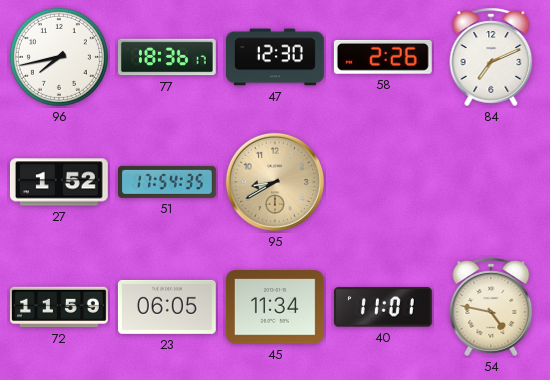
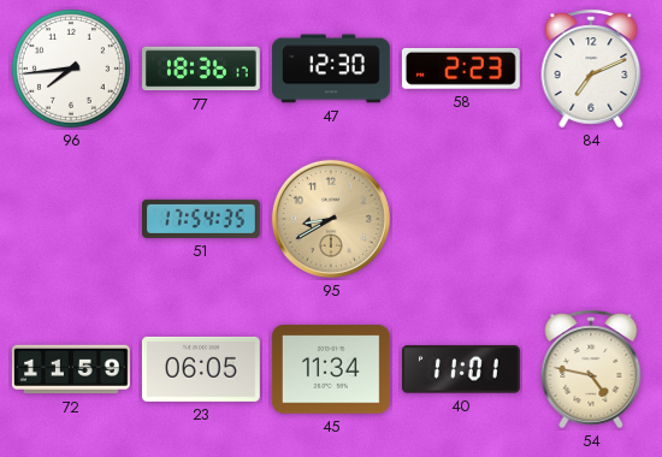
96: 7:43 -> 7:44
58: 2:26 -> 2:23
27: 1:52 -> none
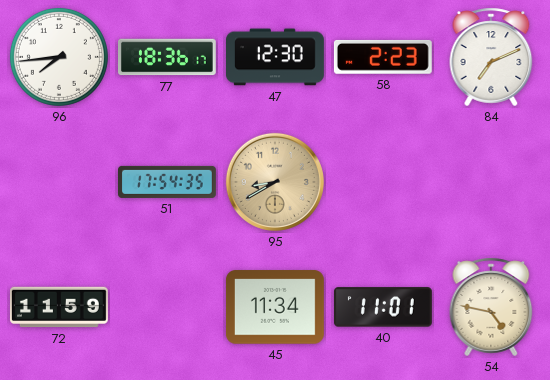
23: 06:05 -> none
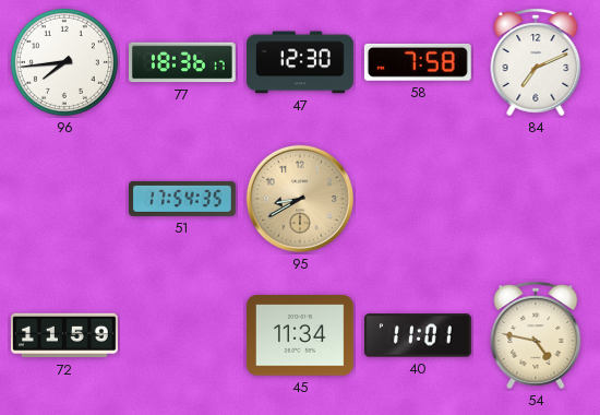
58: 2:23 -> 7:58
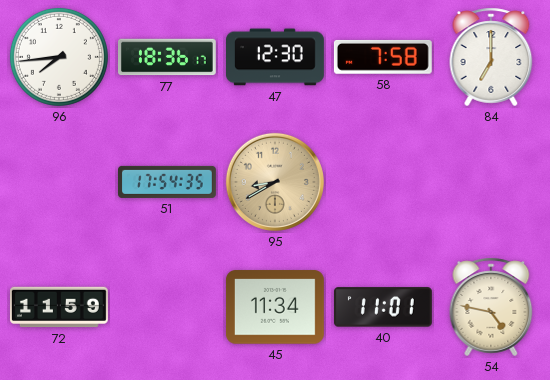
84: 7:11 -> 7:00
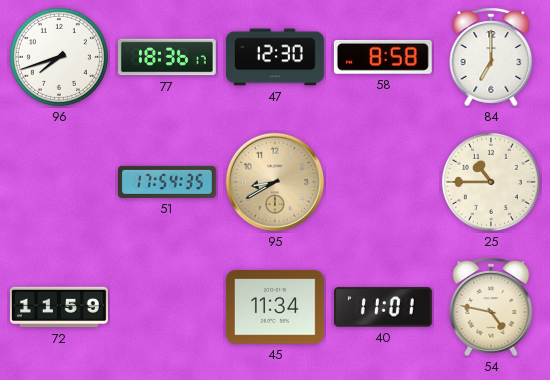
96: 7:44 -> 7:42
58: 7:58 -> 8:58
25: none -> 10:45
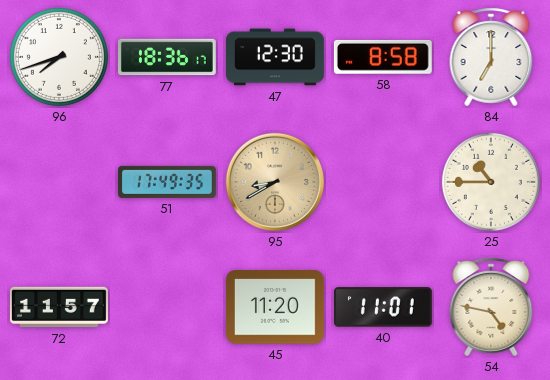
51: 17:54 -> 17:49
72: 11:59 -> 11:57
45: 11:34 -> 11:20
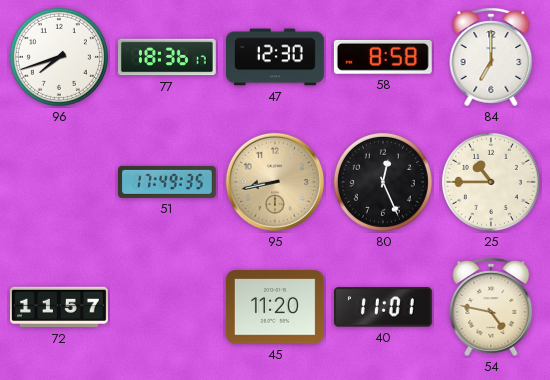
95: 8:40 -> 8:43
80: none -> 12:26
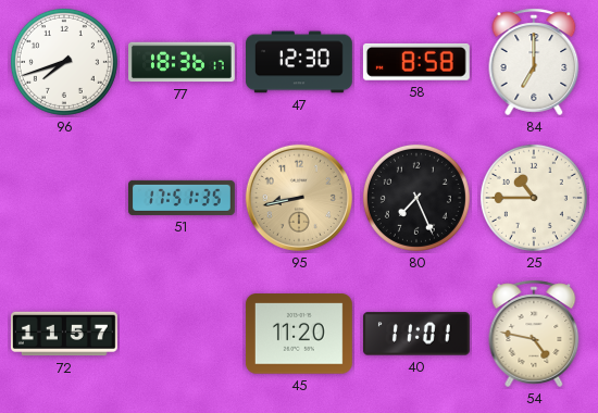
51: 17:49 -> 17:51
80: 12:26 -> 7:26
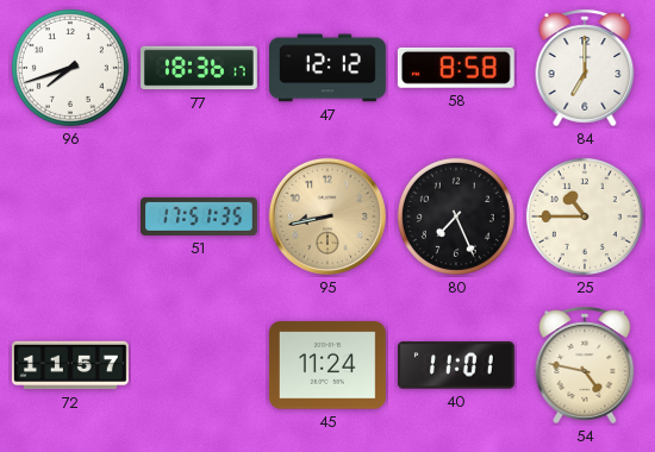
47: 12:30 -> 12:12
45: 11:20 -> 11:24
